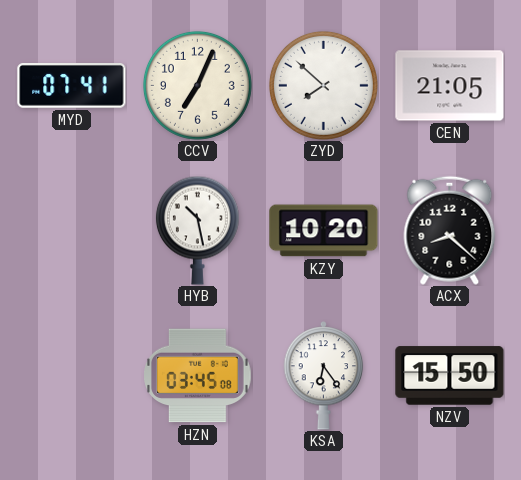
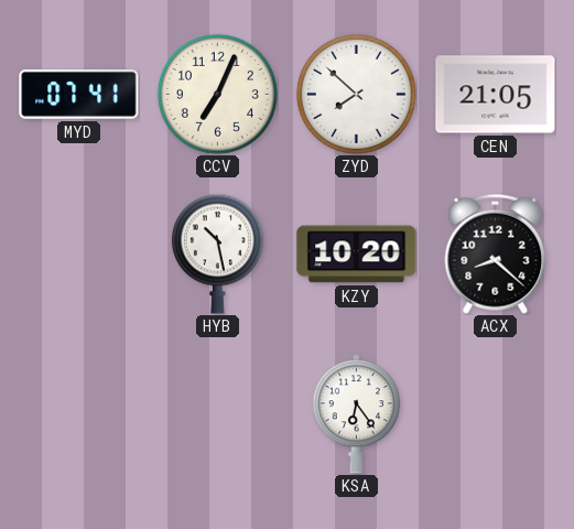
HZN: 03:45 -> none
NZV: 15:50 -> none
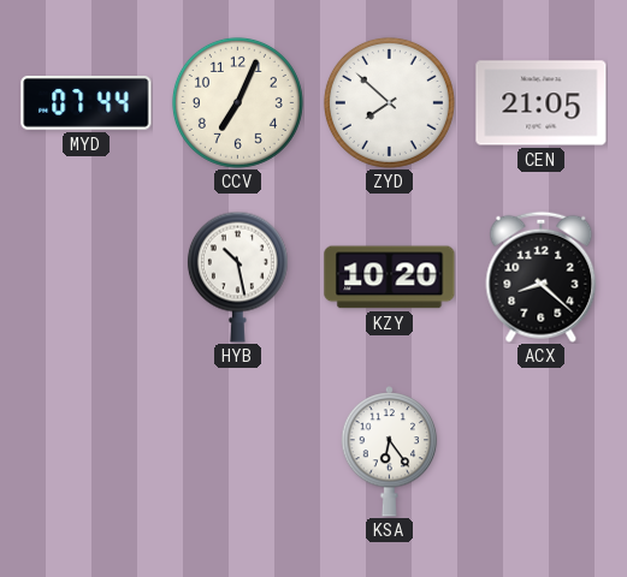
MYD: 07:41 -> 07:44
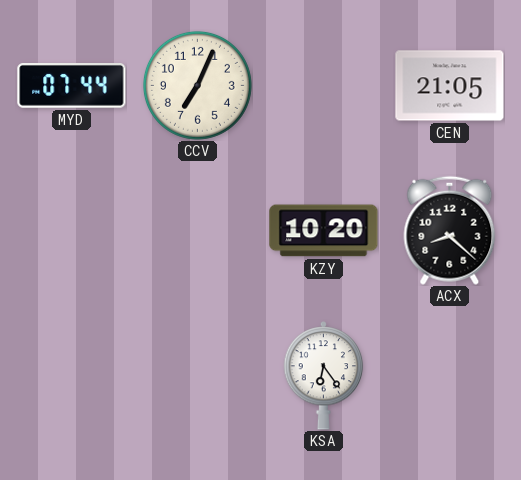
ZYD: 7:52 -> none
HYB: 10:28 -> none
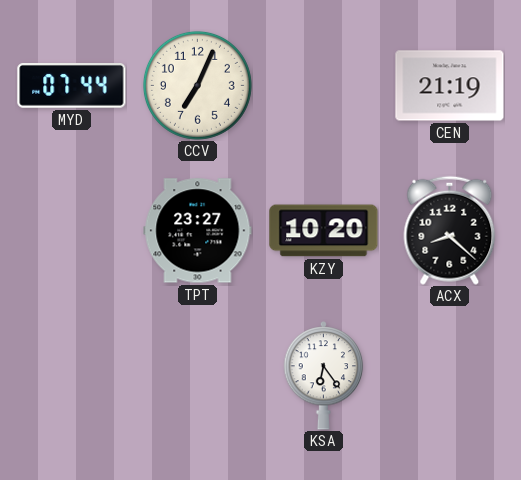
CEN: 21:05 -> 21:19
TPT: none -> 23:27
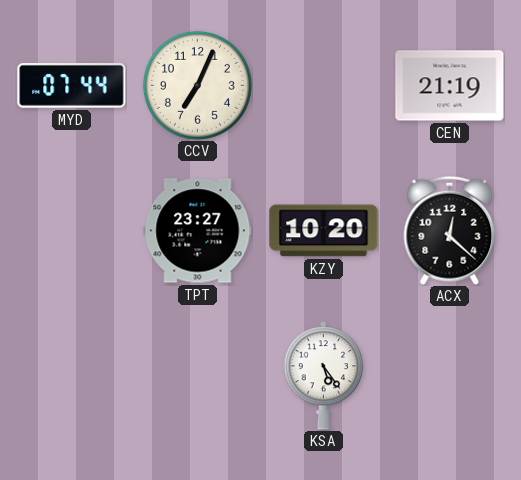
ACX: 8:22 -> 12:22
KSA: 6:24 -> 5:24
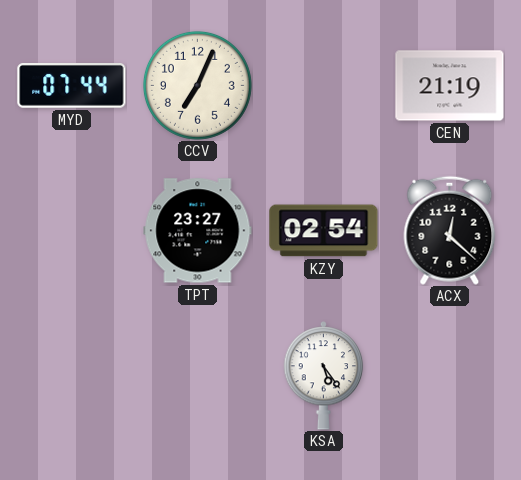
KZY: 10:20 -> 02:54
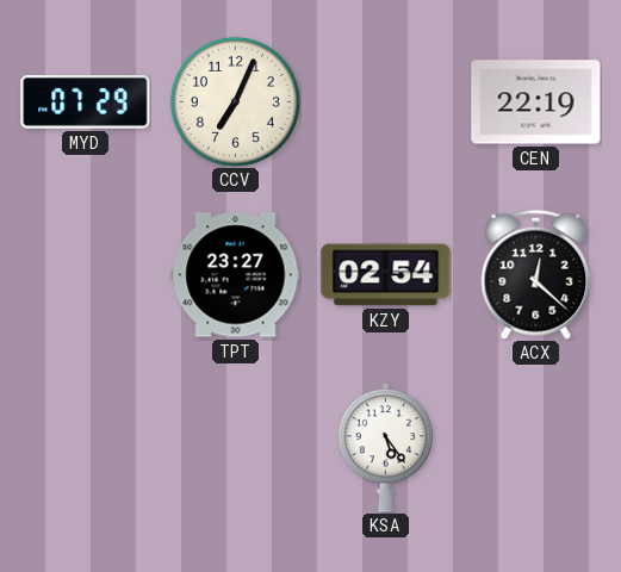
MYD: 07:44 -> 07:29
CEN: 21:19 -> 22:19
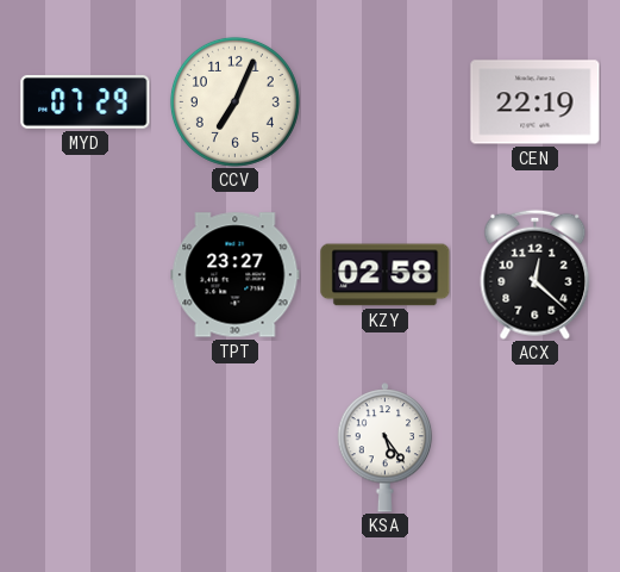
KZY: 02:54 -> 02:58
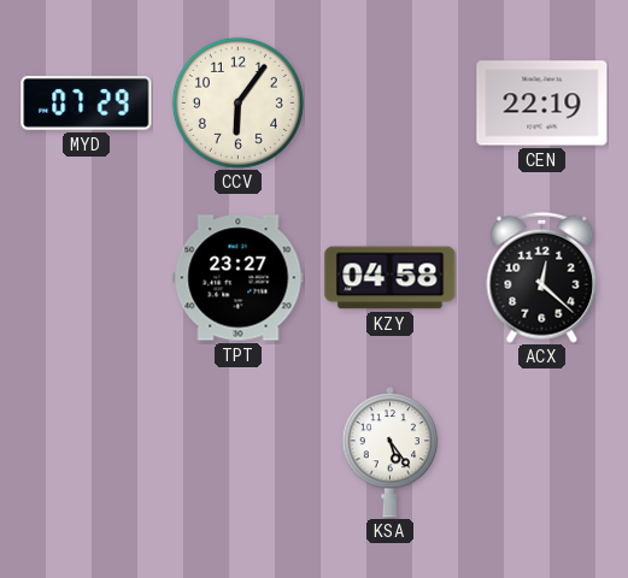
CCV: 7:04 -> 6:06
KZY: 02:58 -> 04:58
